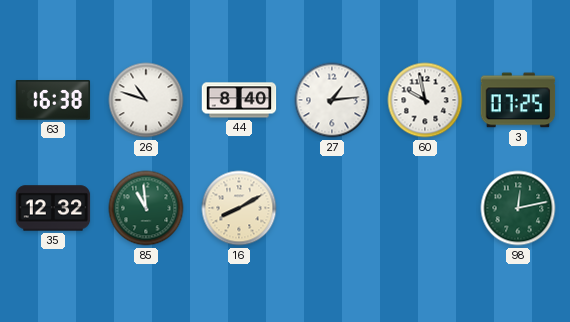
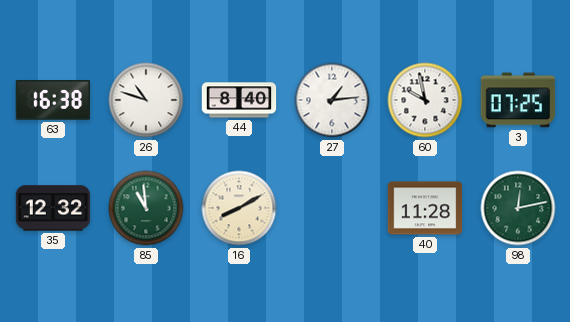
40: none -> 11:28
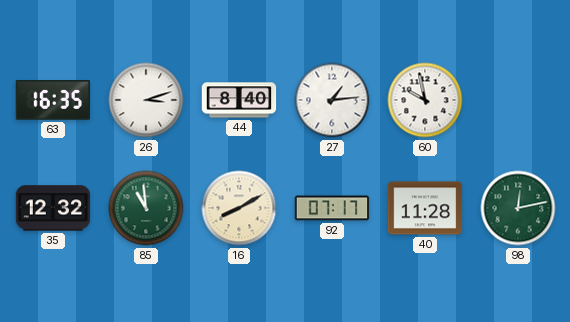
63: 16:38 -> 16:35
26: 10:48 -> 3:12
3: 07:25 -> none
92: none -> 07:17
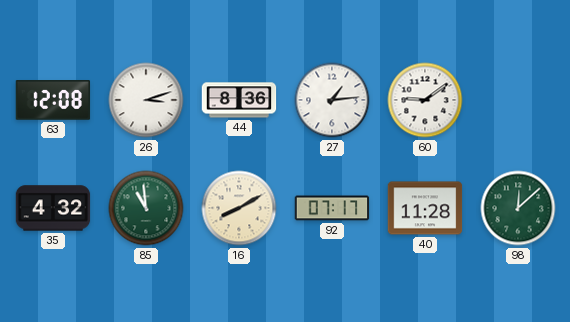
63: 16:35 -> 12:08
44: 8:40 -> 8:36
60: 9:58 -> 9:09
35: 12:32 -> 4:32
98: 12:13 -> 12:08
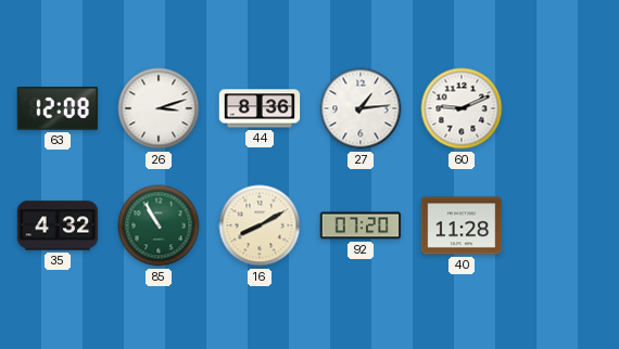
60: 9:09 -> 9:11
85: 10:59 -> 10:55
92: 07:17 -> 07:20
98: 12:08 -> none
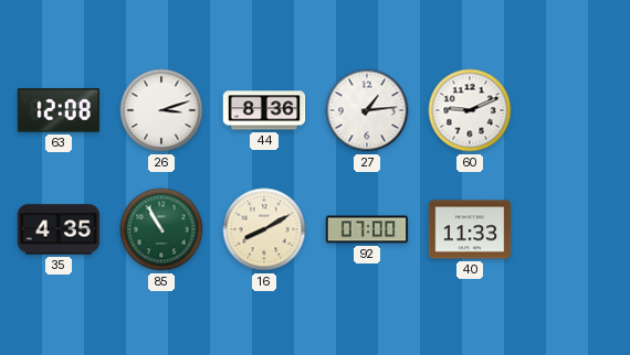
35: 4:32 -> 4:35
92: 07:20 -> 07:00
40: 11:28 -> 11:33
